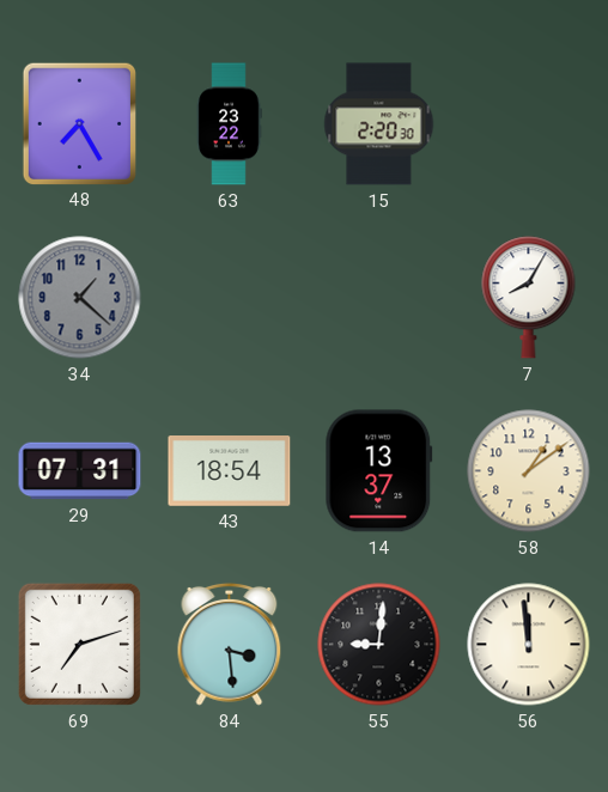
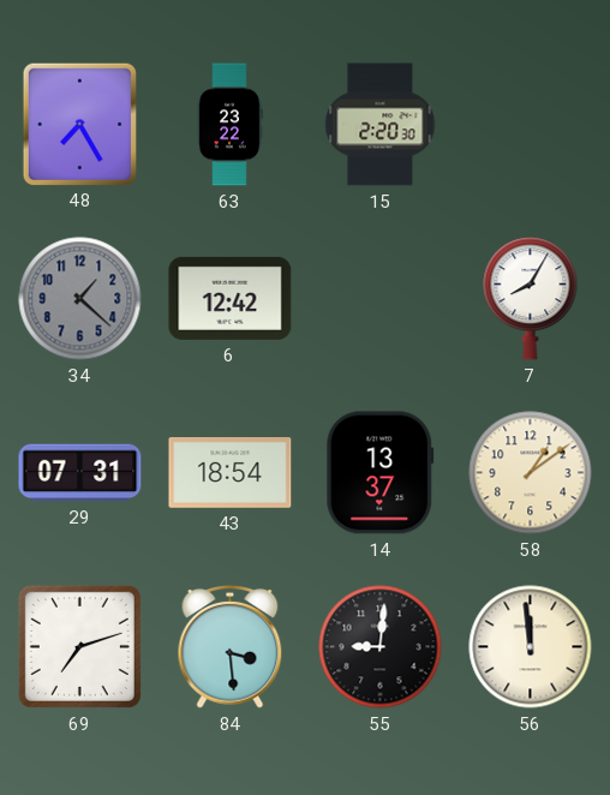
6: none -> 12:42
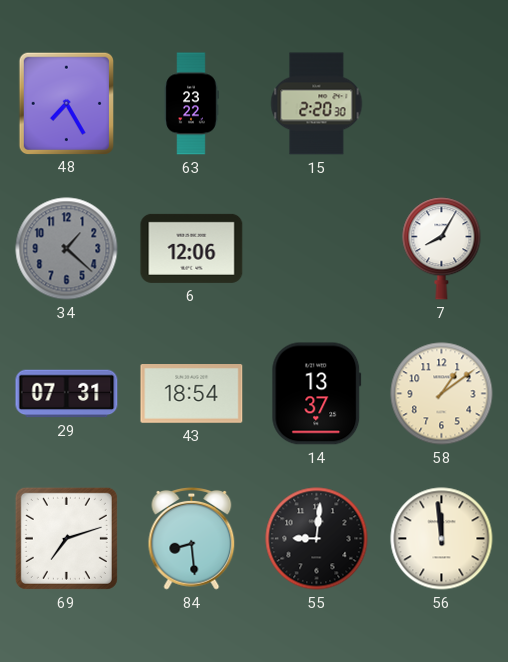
6: 12:42 -> 12:06
84: 3:29 -> 8:29
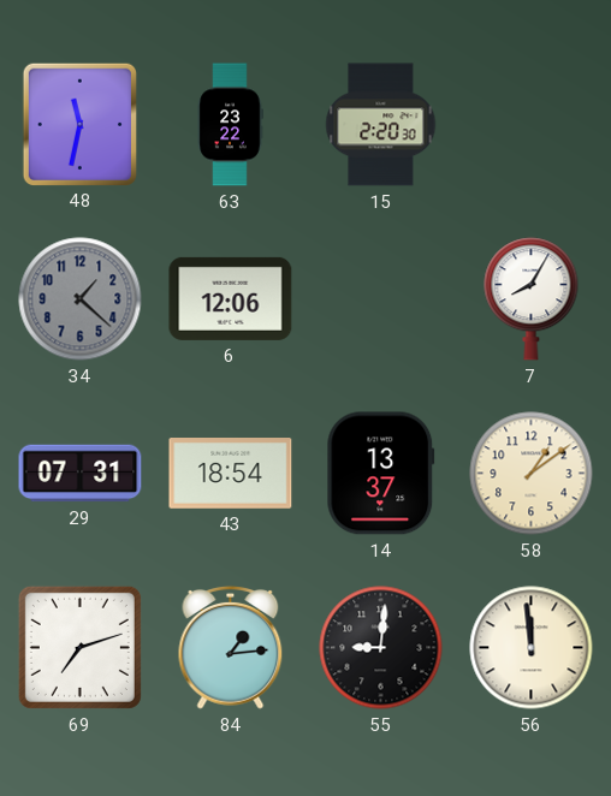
48: 7:25 -> 11:32
84: 8:29 -> 1:14
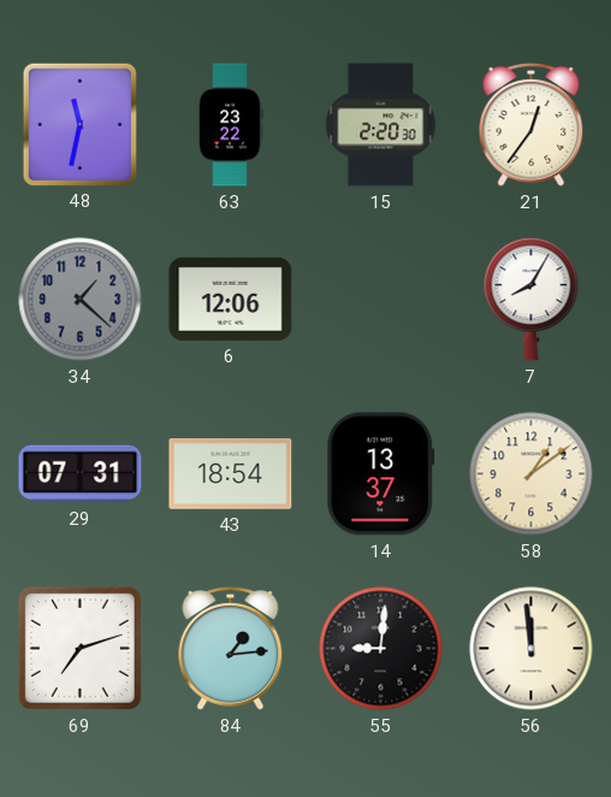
21: none -> 12:36
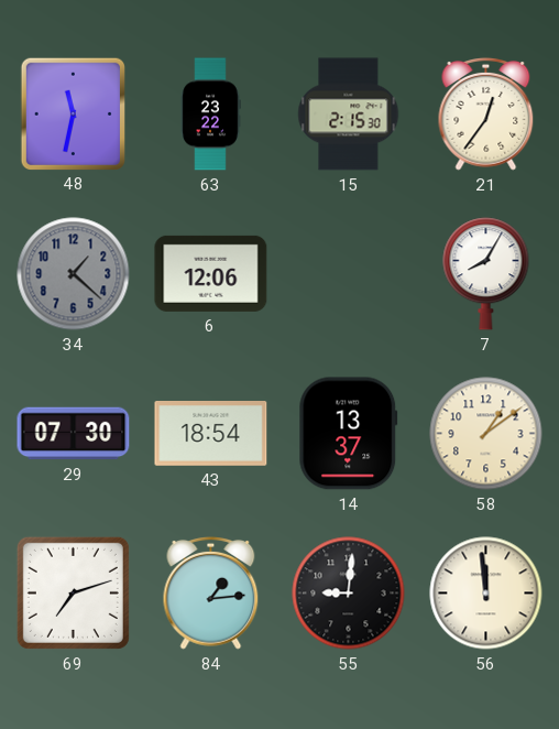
15: 2:20 -> 2:15
29: 07:31 -> 07:30
